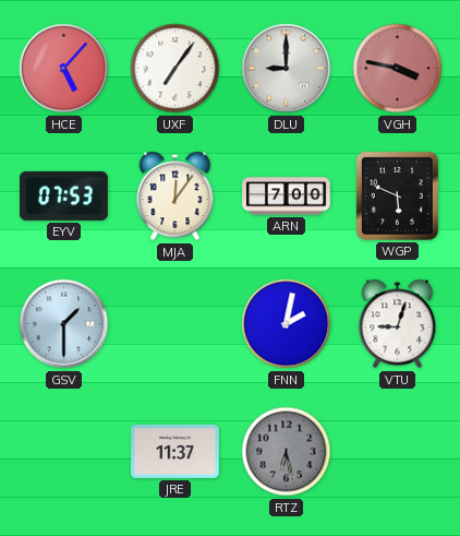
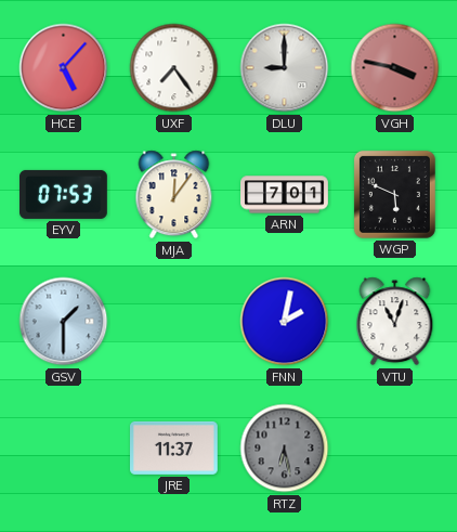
UXF: 7:06 -> 7:24
ARN: 7:00 -> 7:01
VTU: 9:03 -> 11:03
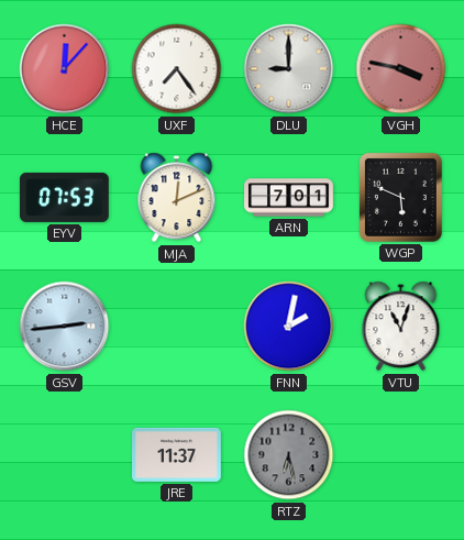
HCE: 5:07 -> 12:07
MJA: 12:06 -> 12:11
GSV: 1:30 -> 2:44
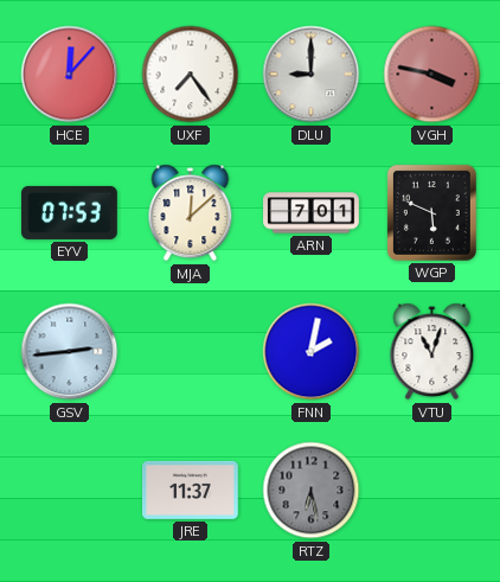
MJA: 12:11 -> 12:08
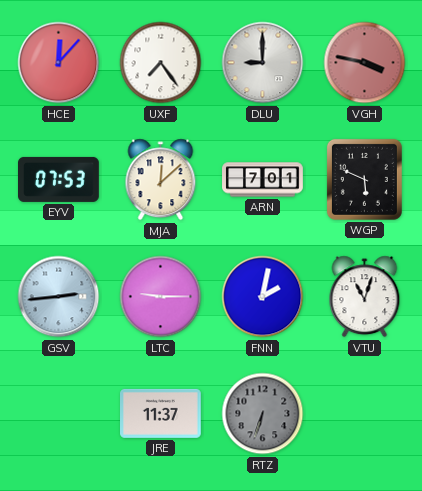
LTC: none -> 9:15
RTZ: 6:28 -> 6:33
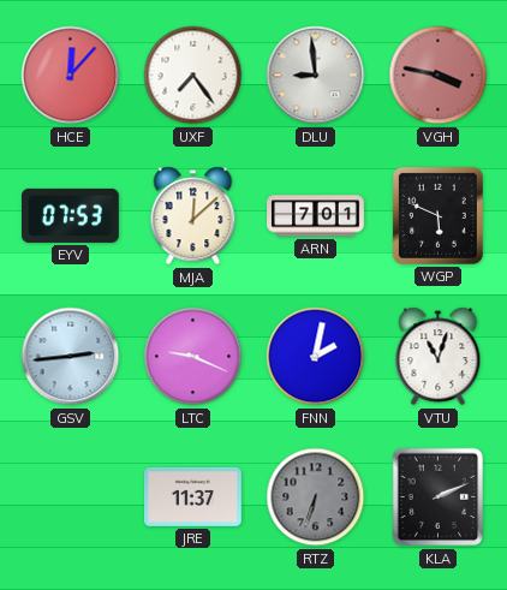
DLU: 9:00 -> 8:59
LTC: 9:15 -> 9:19
KLA: none -> 2:11
